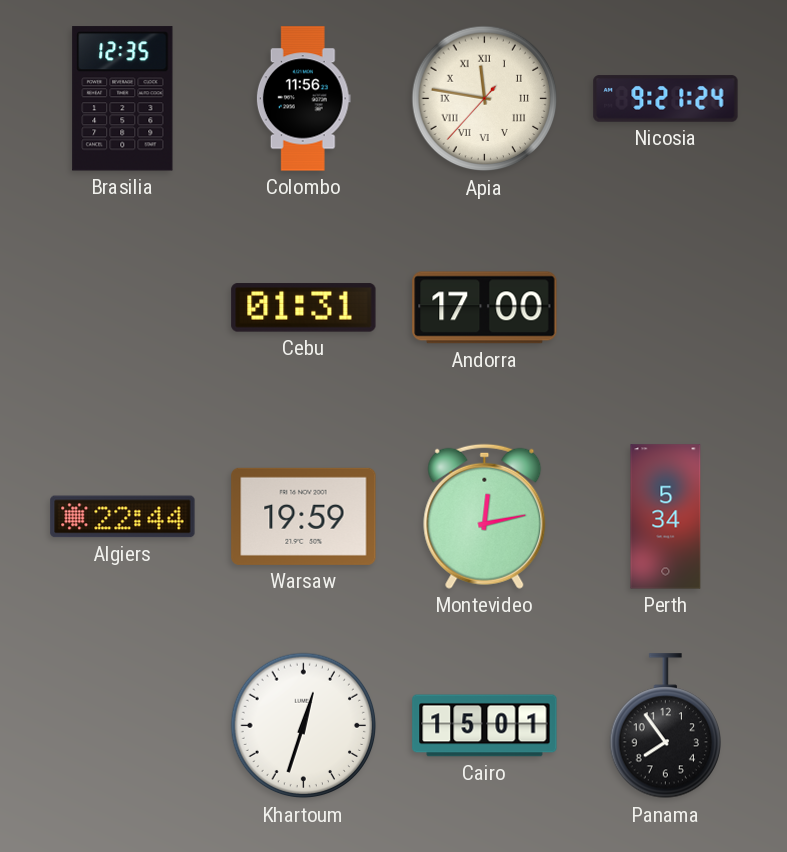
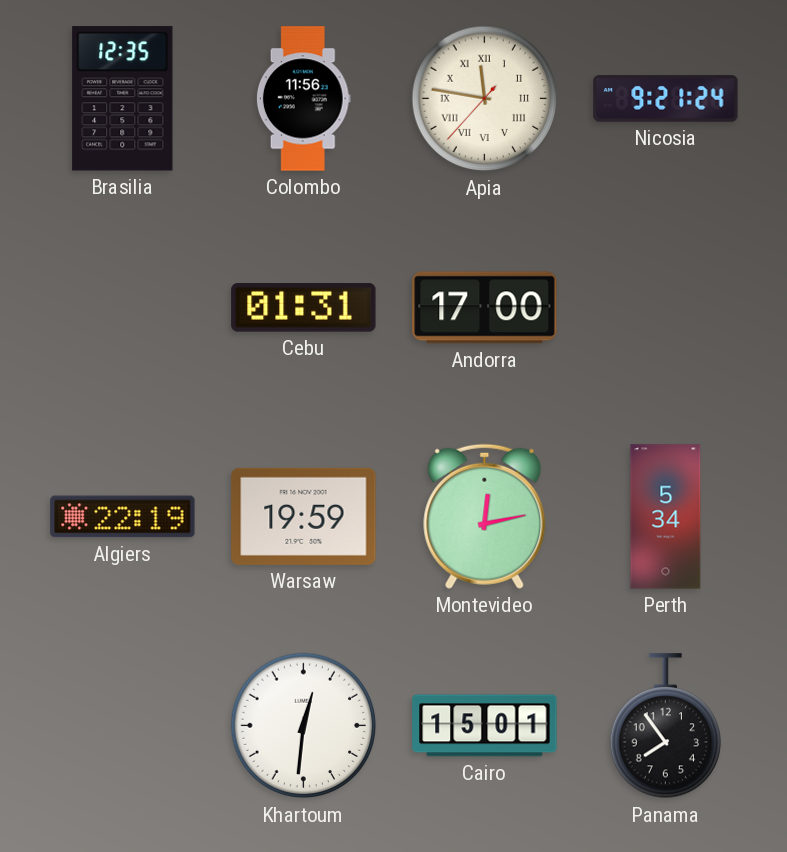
Algiers: 22:44 -> 22:19
Khartoum: 12:33 -> 12:31
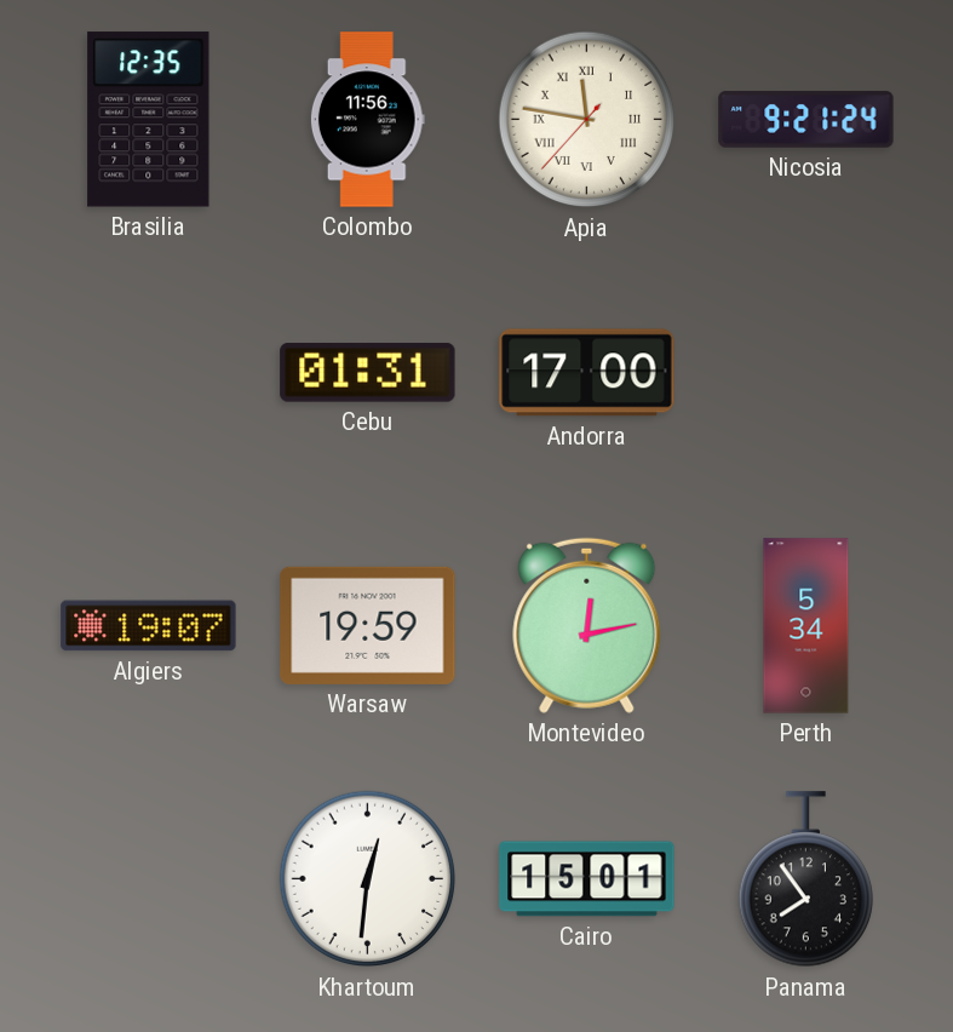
Algiers: 22:19 -> 19:07
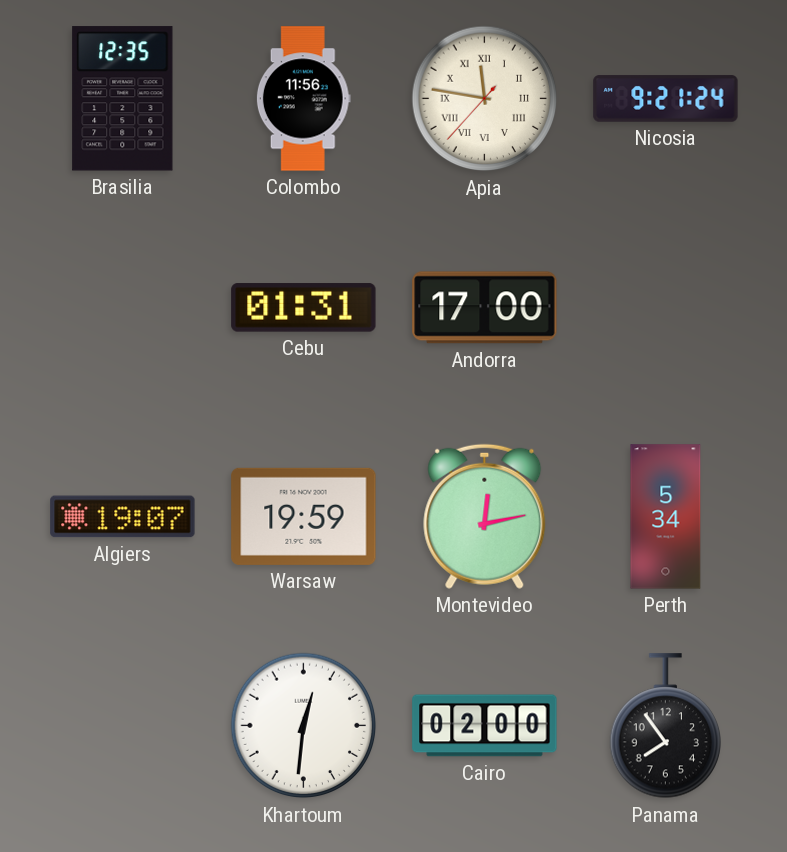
Cairo: 15:01 -> 02:00
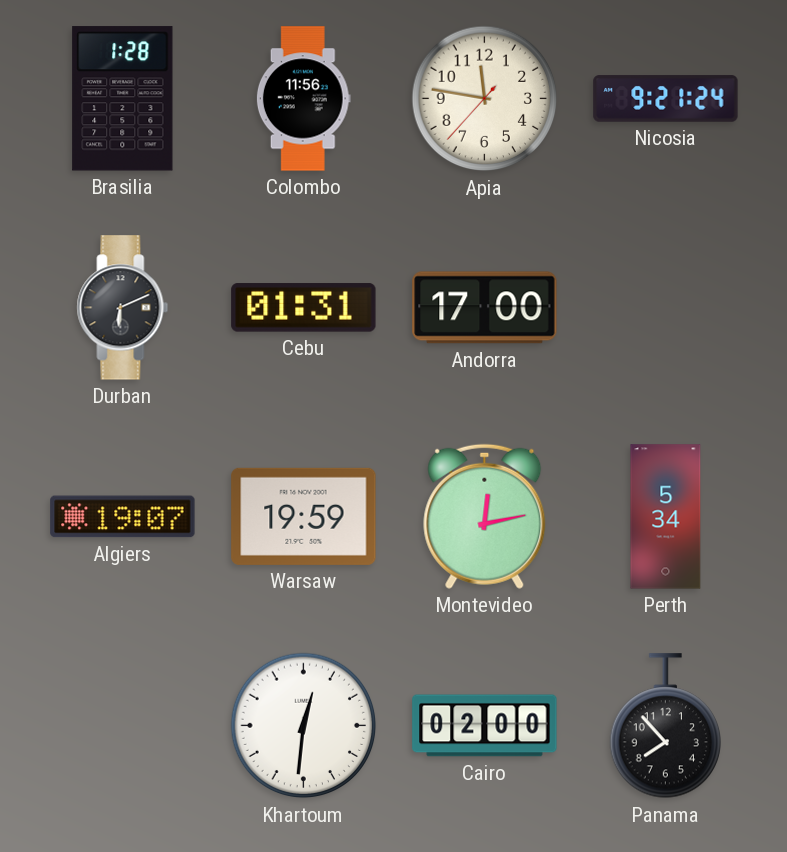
Brasilia: 12:35 -> 1:28
Apia numerals: Roman -> Arabic
Durban: none -> 6:11
Panama: 7:54 -> 7:53
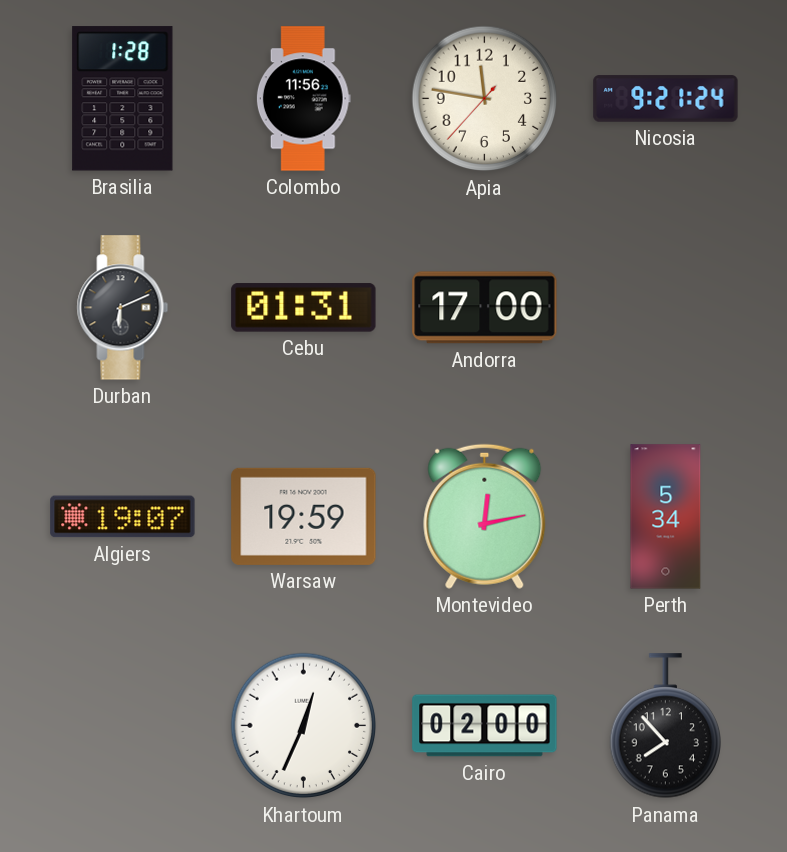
Khartoum: 12:31 -> 12:34
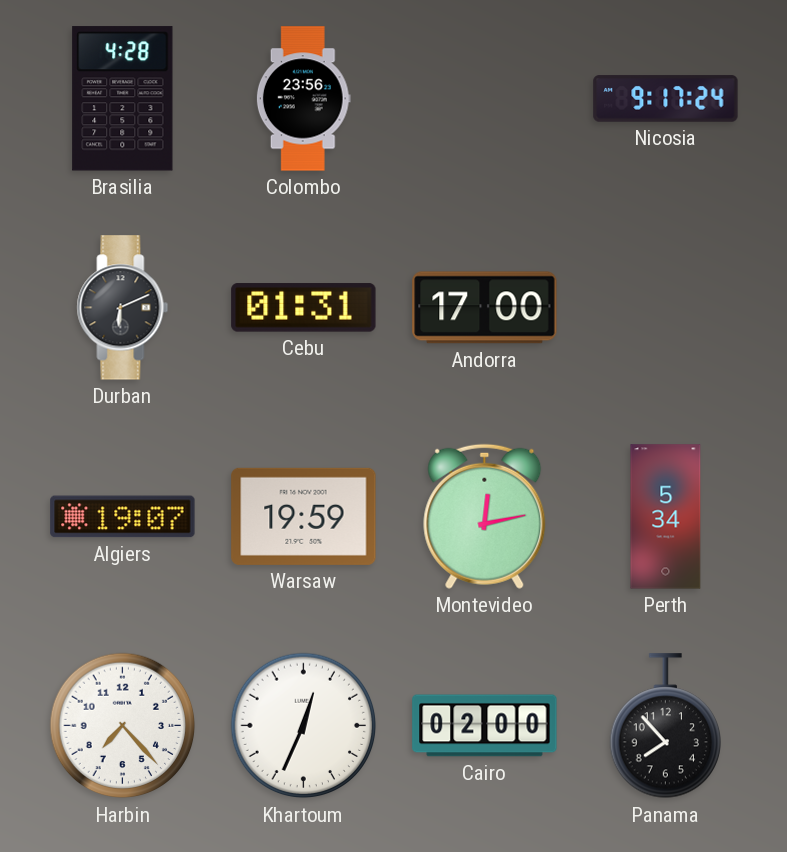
Brasilia: 1:28 -> 4:28
Colombo: 11:56 -> 23:56
Apia: 11:46 -> none
Nicosia: 9:21 -> 9:17
Harbin: none -> 7:23
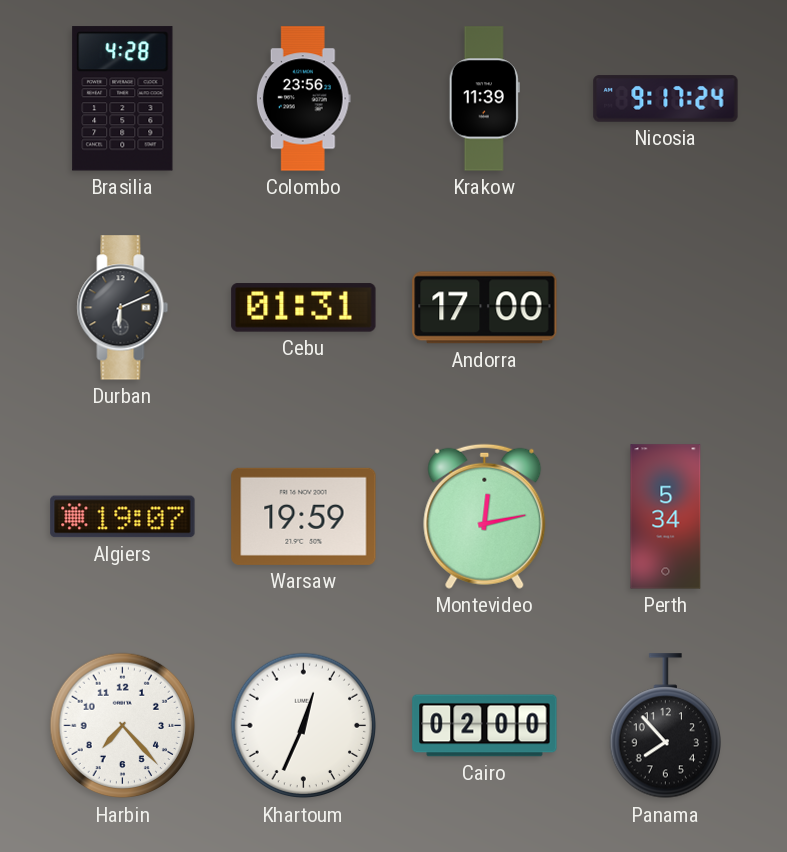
Krakow: none -> 11:39
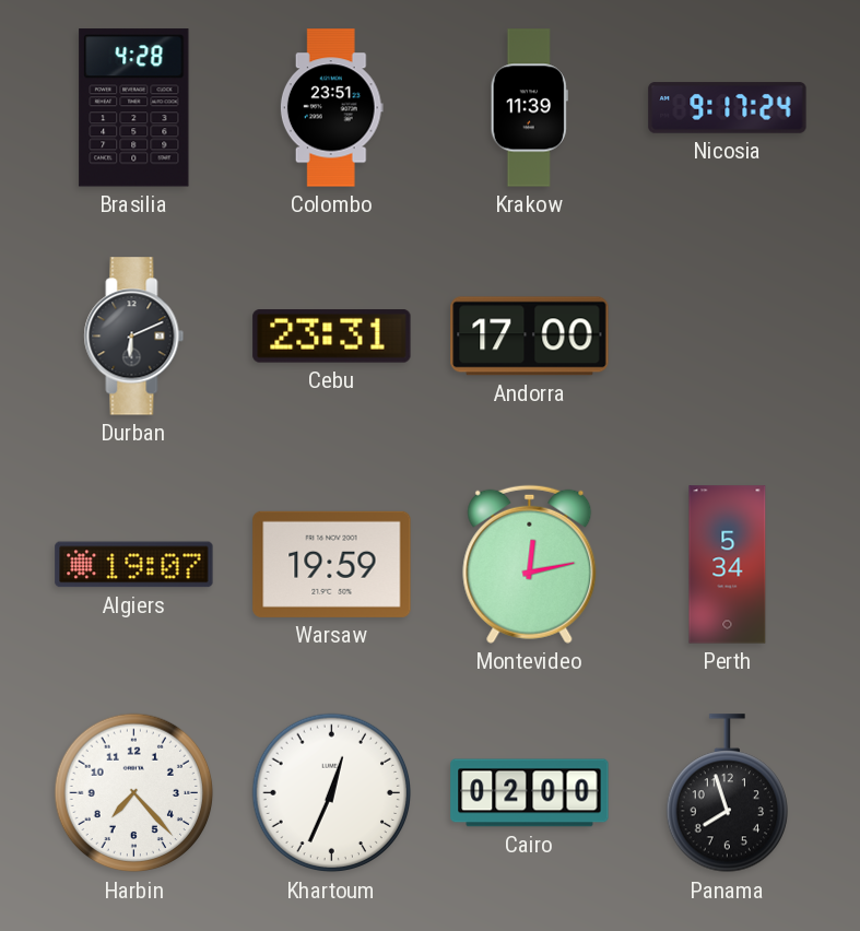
Colombo: 23:56 -> 23:51
Cebu: 01:31 -> 23:31
Panama: 7:53 -> 7:57
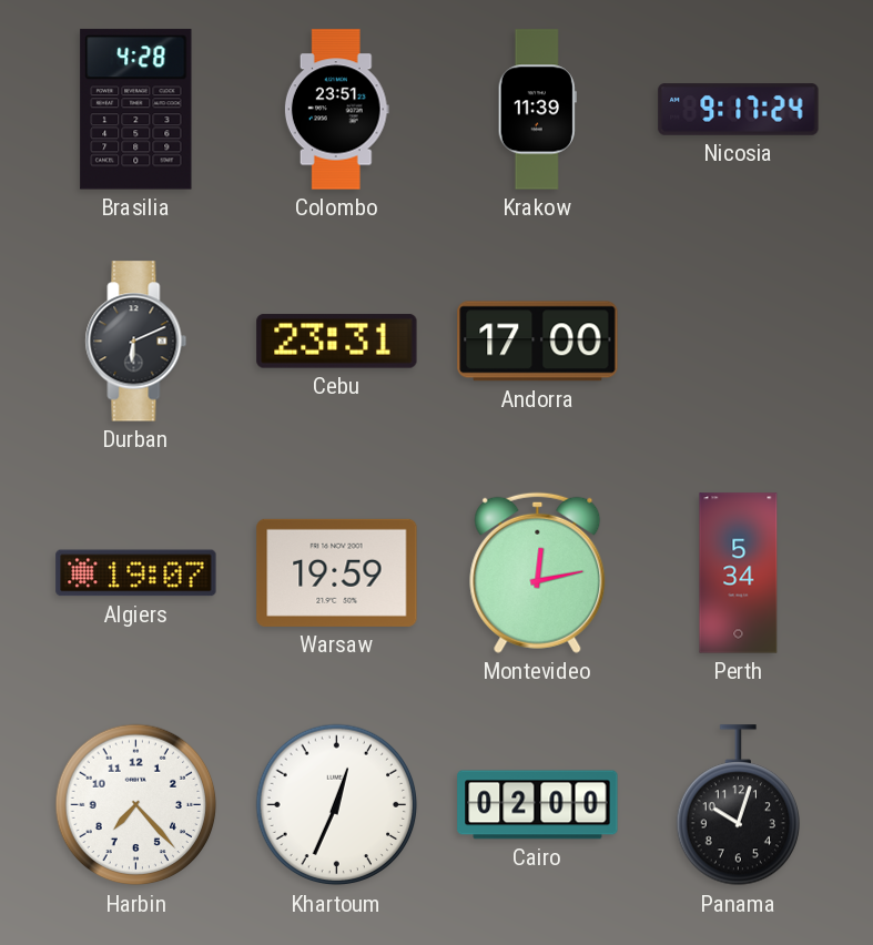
Panama: 7:57 -> 10:03
